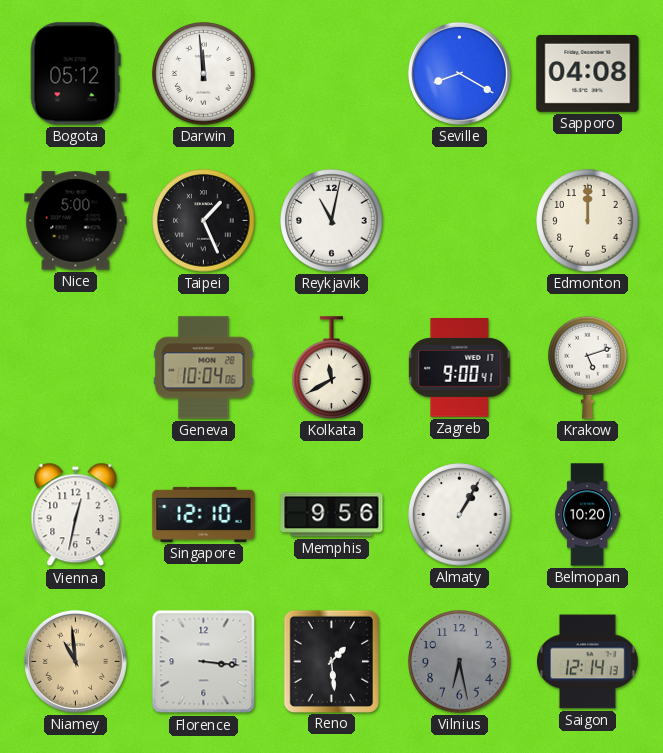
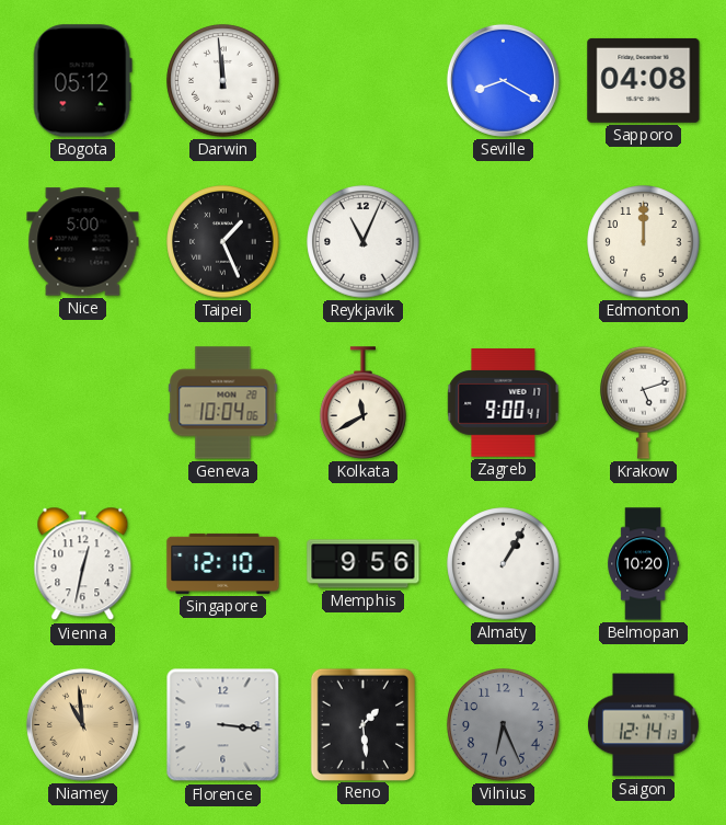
Reykjavik: 11:02 -> 11:04
Vilnius: 6:28 -> 6:26
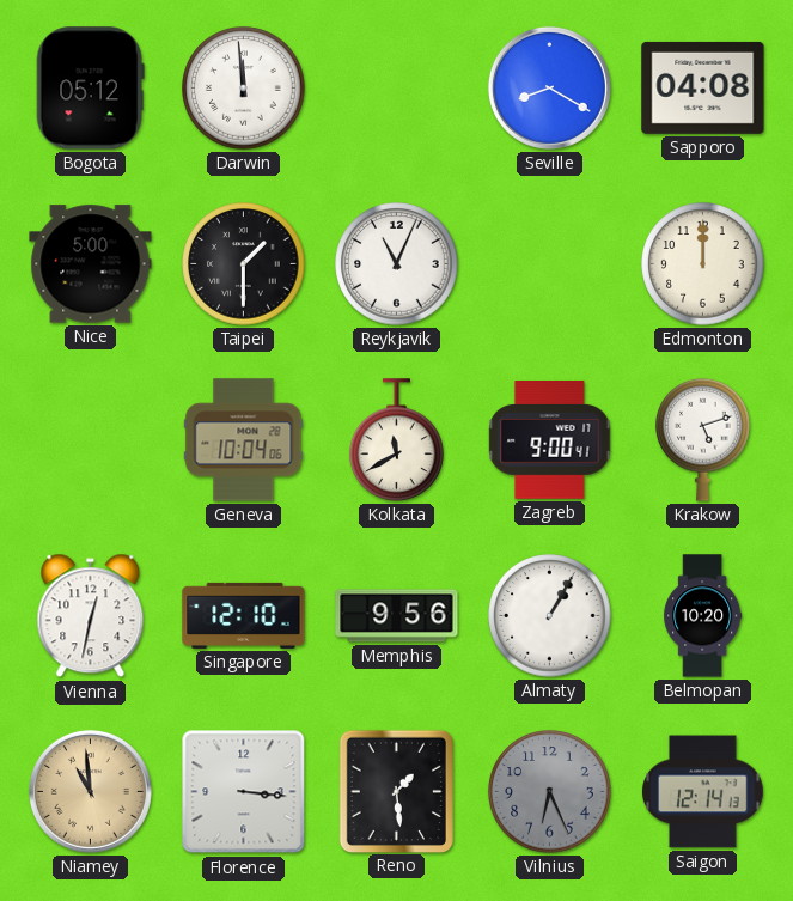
Taipei: 1:26 -> 1:30
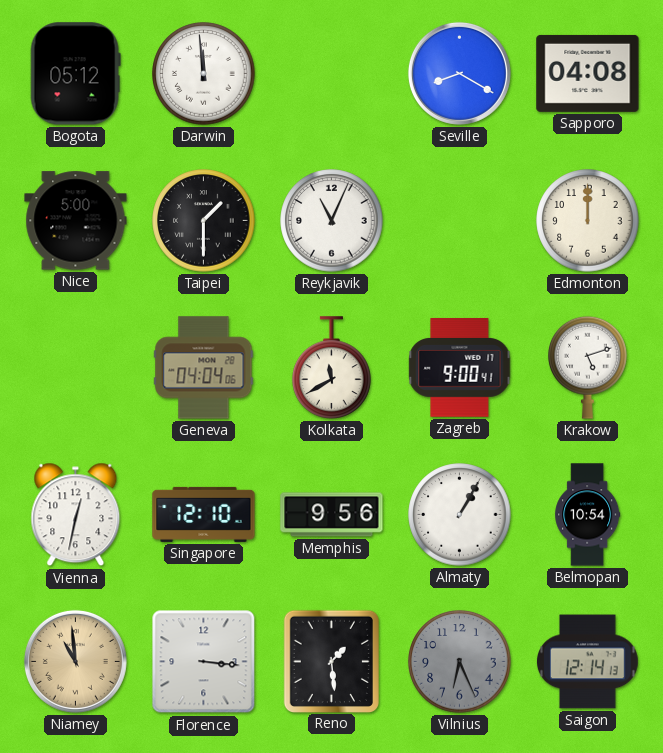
Geneva: 10:04 -> 04:04
Belmopan: 10:20 -> 10:54
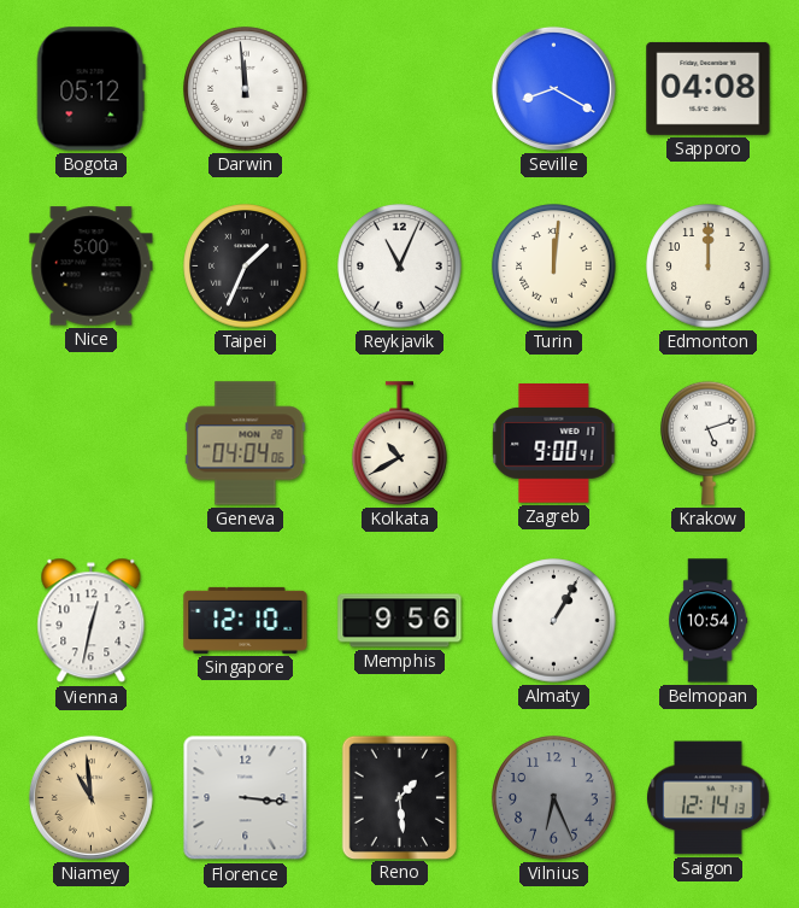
Taipei: 1:30 -> 1:34
Turin: none -> 12:01
Kolkata: 11:40 -> 10:40
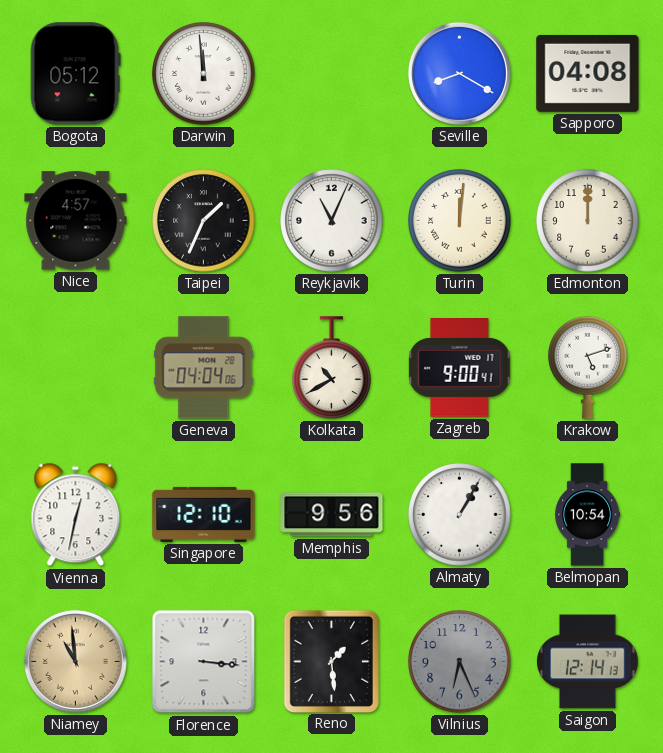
Nice: 5:00 -> 4:57
